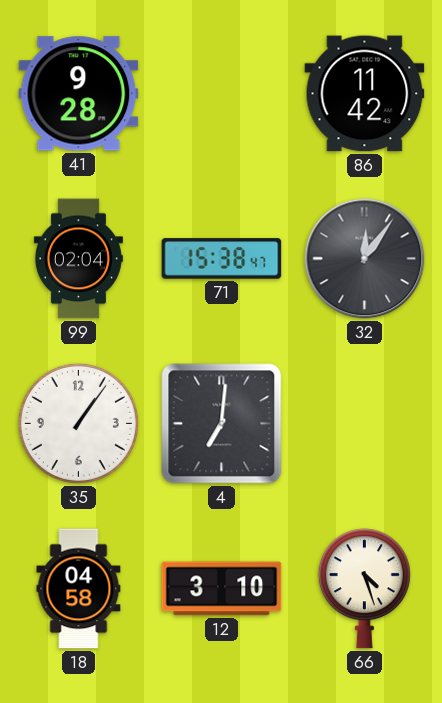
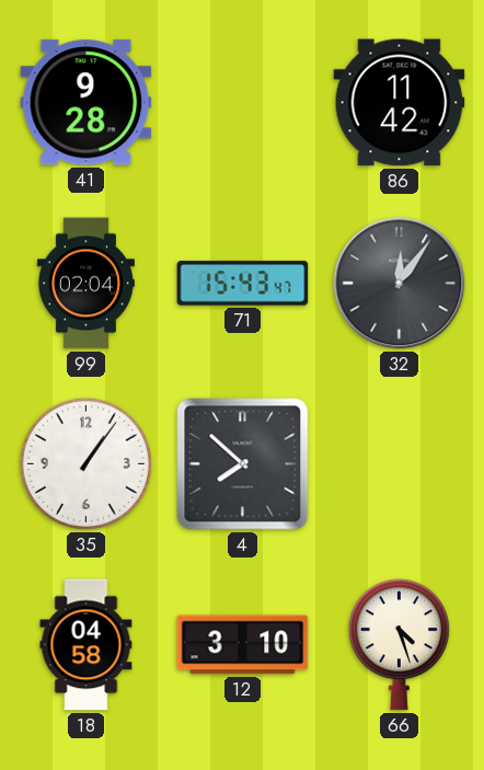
71: 15:38 -> 15:43
4: 7:01 -> 7:52
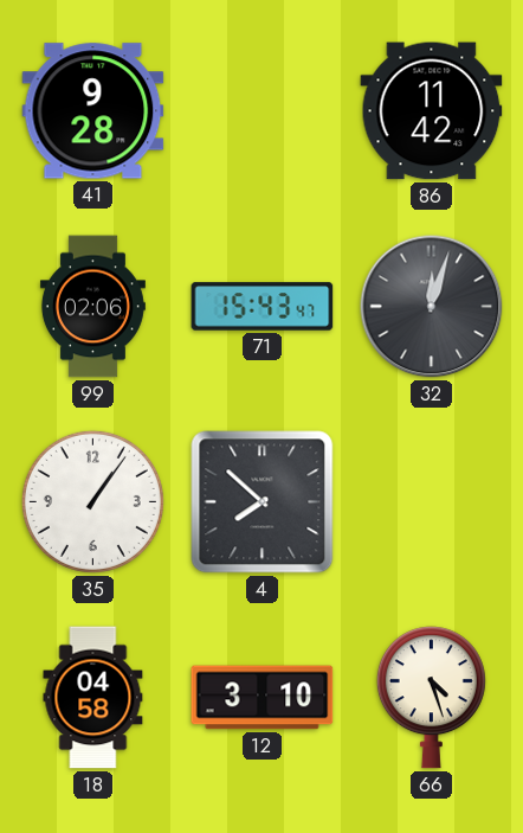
99: 02:04 -> 02:06
32: 12:06 -> 12:03
